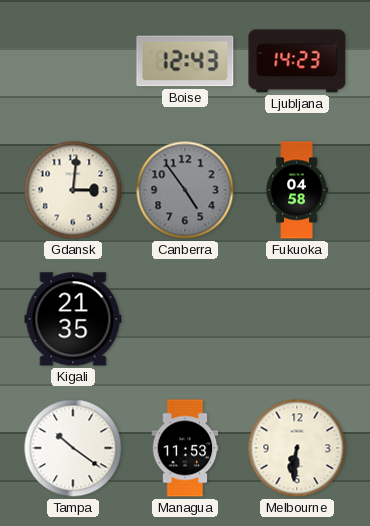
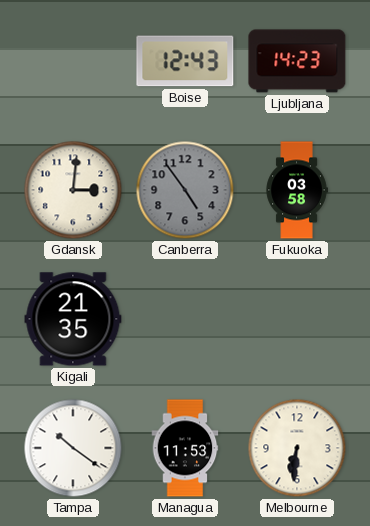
Fukuoka: 04:58 -> 03:58
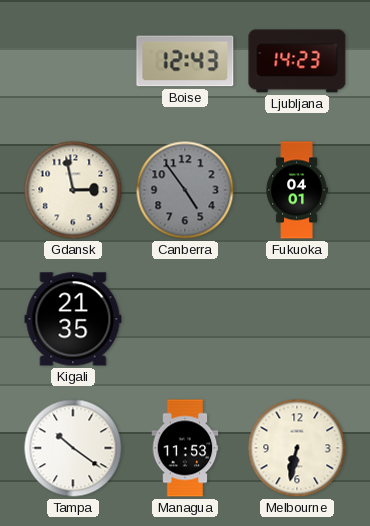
Gdansk: 3:01 -> 2:58
Fukuoka: 03:58 -> 04:01
Melbourne: 6:31 -> 6:32
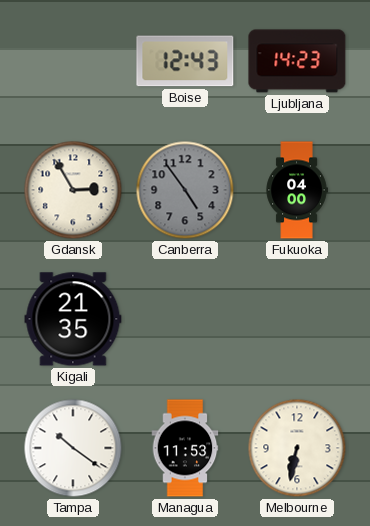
Gdansk: 2:58 -> 2:55
Fukuoka: 04:01 -> 04:00
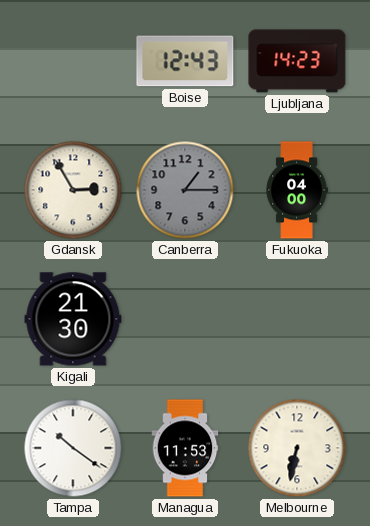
Canberra: 4:54 -> 1:15
Kigali: 21:35 -> 21:30
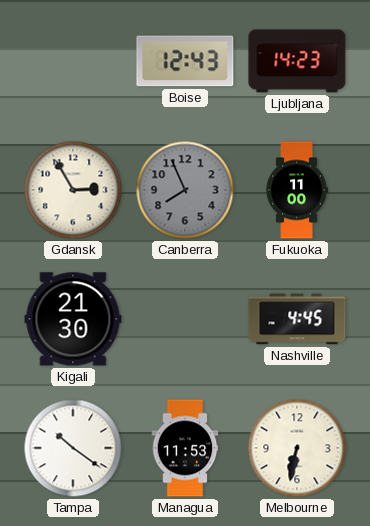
Canberra: 1:15 -> 7:56
Fukuoka: 04:00 -> 11:00
Nashville: none -> 4:45
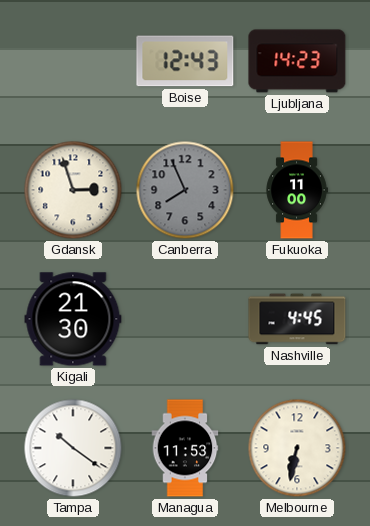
Gdansk: 2:55 -> 2:57
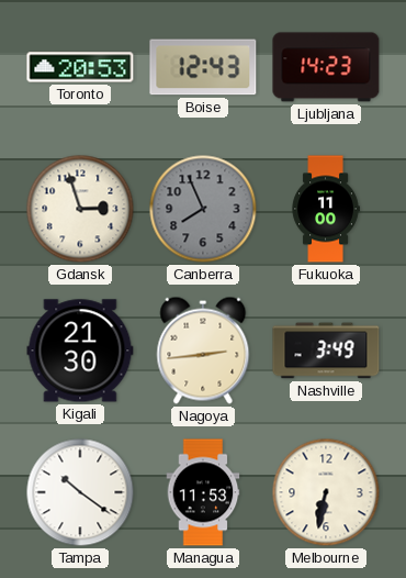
Toronto: none -> 20:53
Nagoya: none -> 2:44
Nashville: 4:45 -> 3:49
